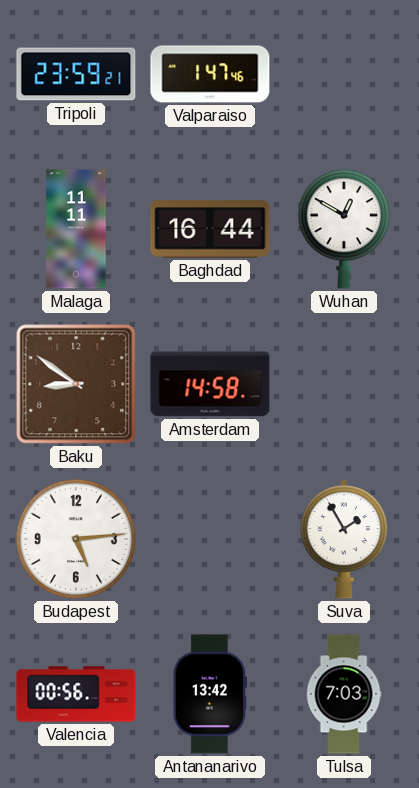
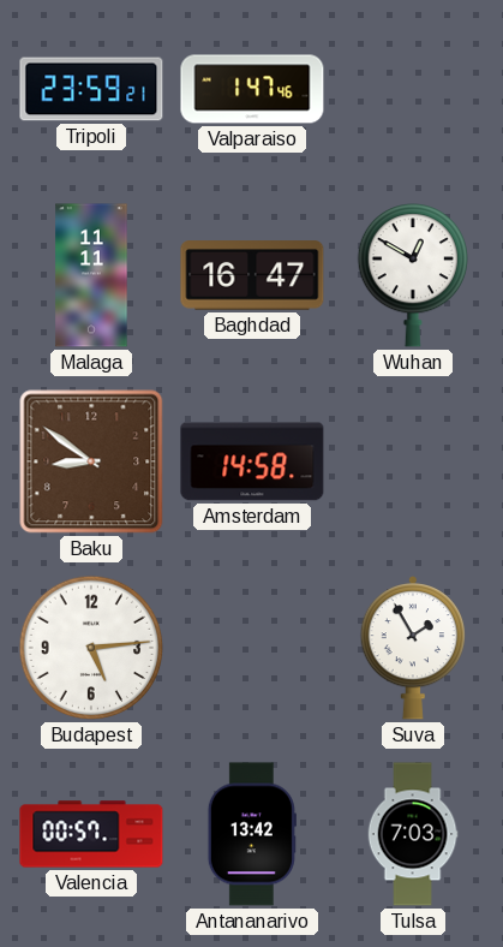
Baghdad: 16:44 -> 16:47
Valencia: 00:56 -> 00:57
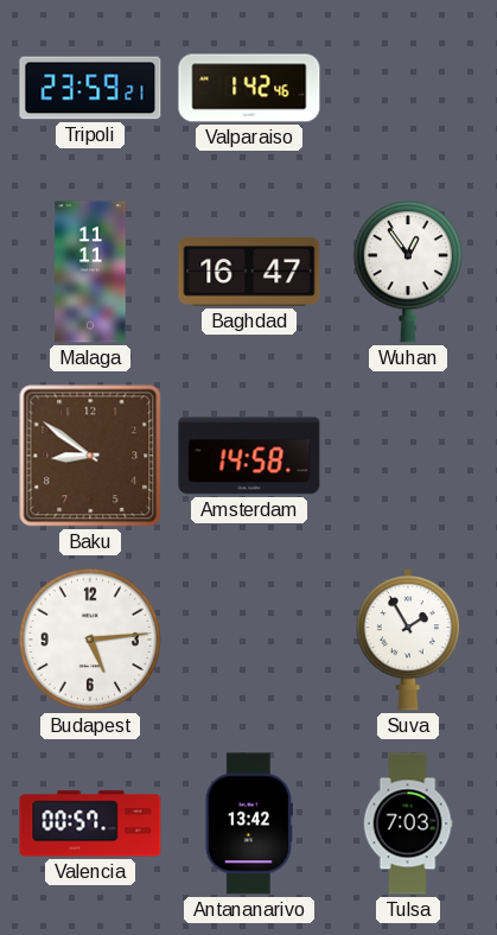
Valparaiso: 1:47 -> 1:42
Wuhan: 12:50 -> 12:54
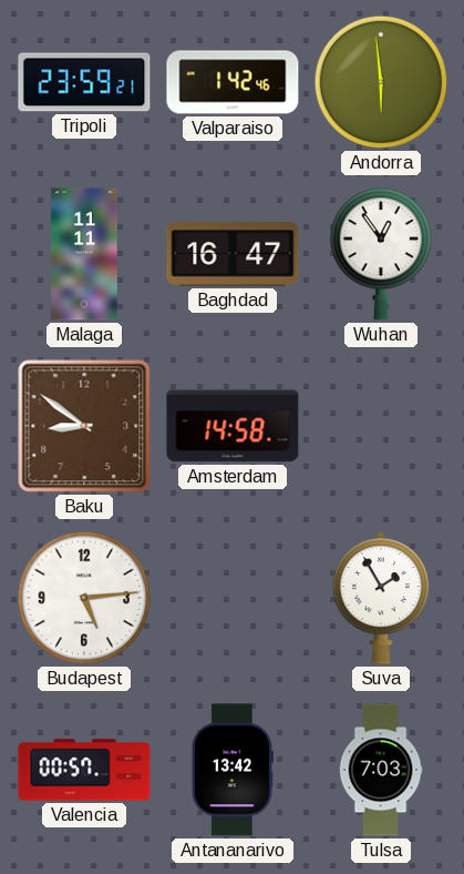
Andorra: none -> 5:59
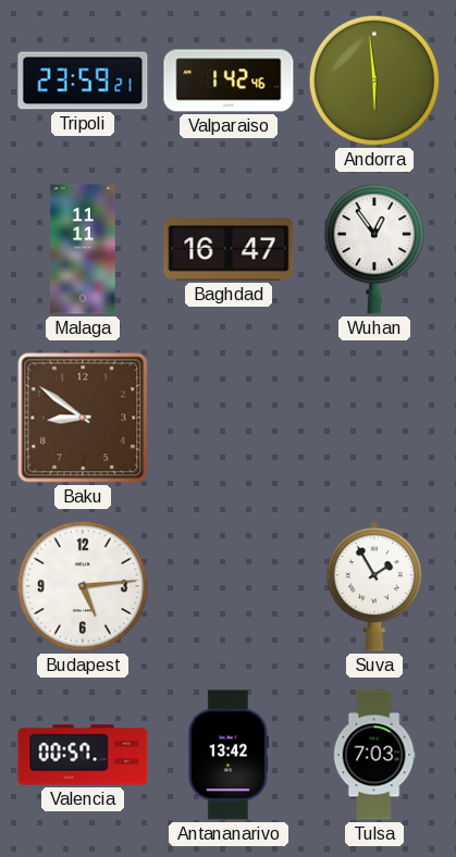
Amsterdam: 14:58 -> none
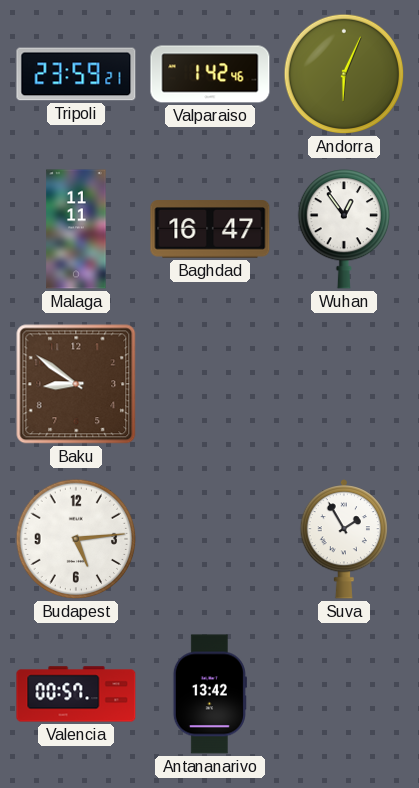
Andorra: 5:59 -> 6:04
Tulsa: 7:03 -> none
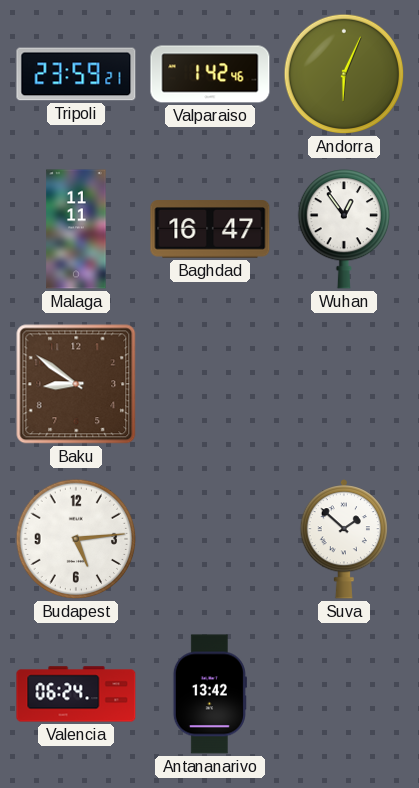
Suva: 1:55 -> 1:52
Valencia: 00:57 -> 06:24
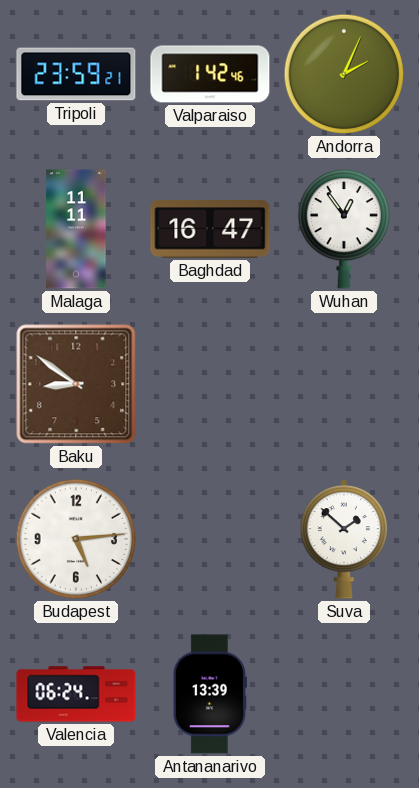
Andorra: 6:04 -> 2:04
Antananarivo: 13:42 -> 13:39
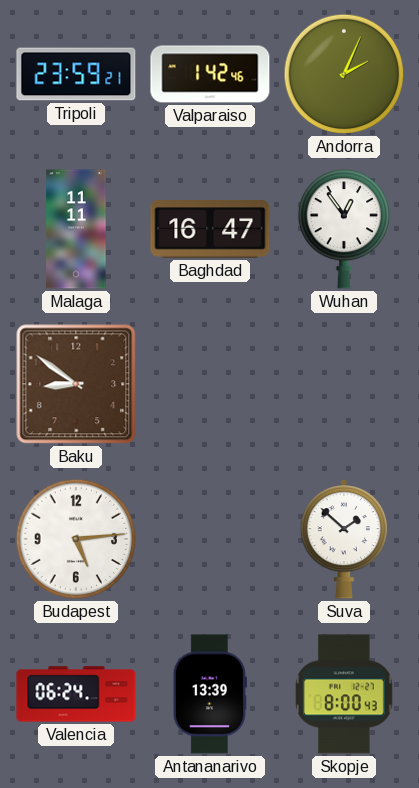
Skopje: none -> 8:00
